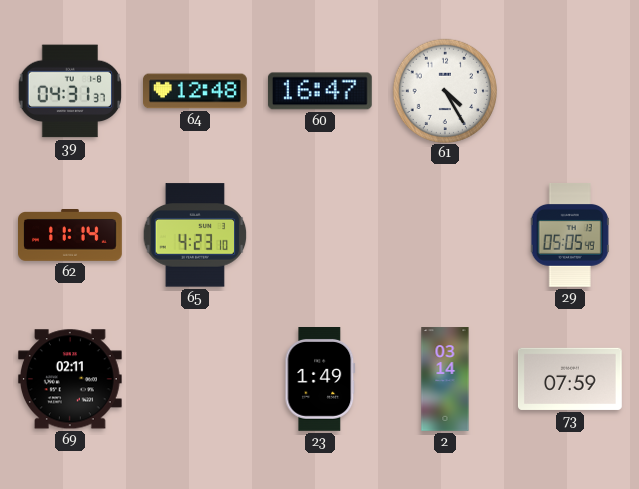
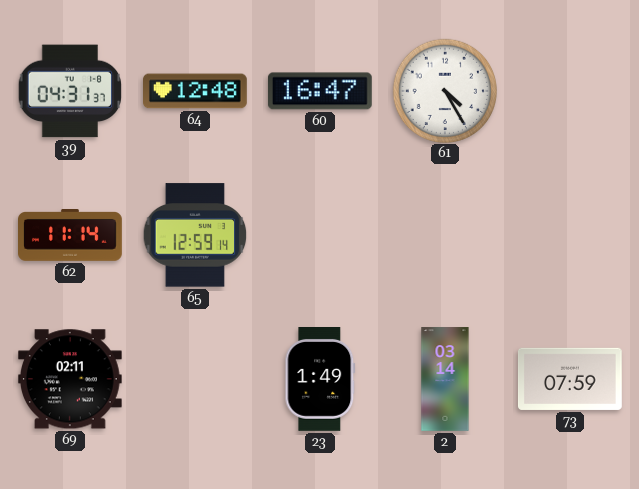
65: 4:23 -> 12:59
29: 05:05 -> none
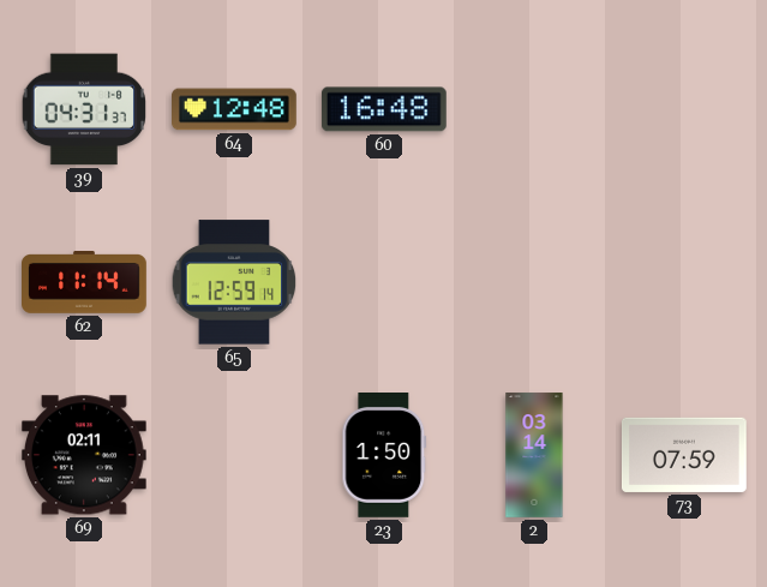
60: 16:47 -> 16:48
61: 4:25 -> none
23: 1:49 -> 1:50
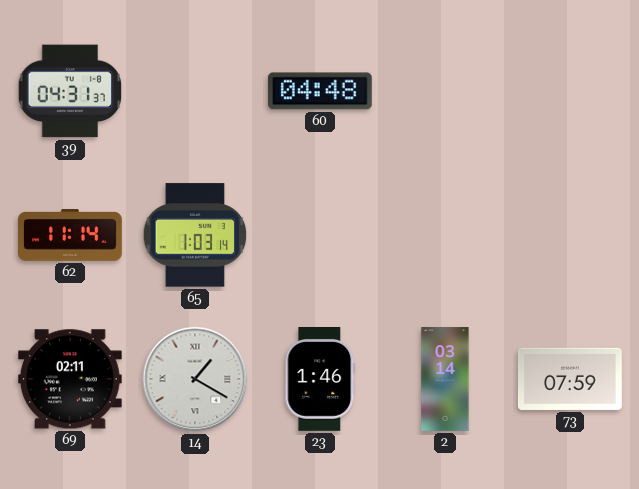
64: 12:48 -> none
60: 16:48 -> 04:48
65: 12:59 -> 1:03
14: none -> 1:20
23: 1:50 -> 1:46
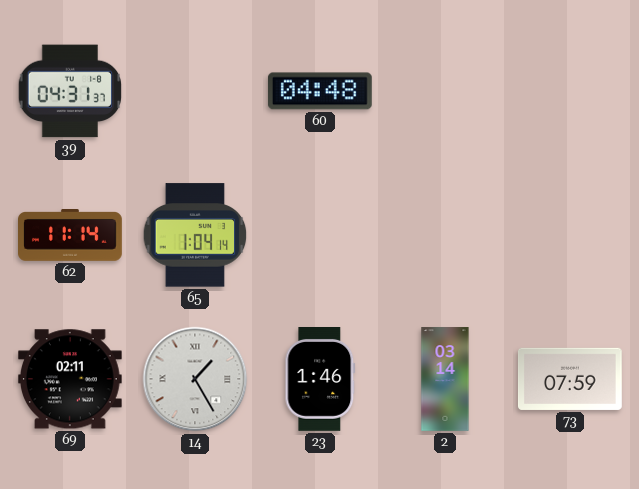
65: 1:03 -> 1:04
14: 1:20 -> 1:25
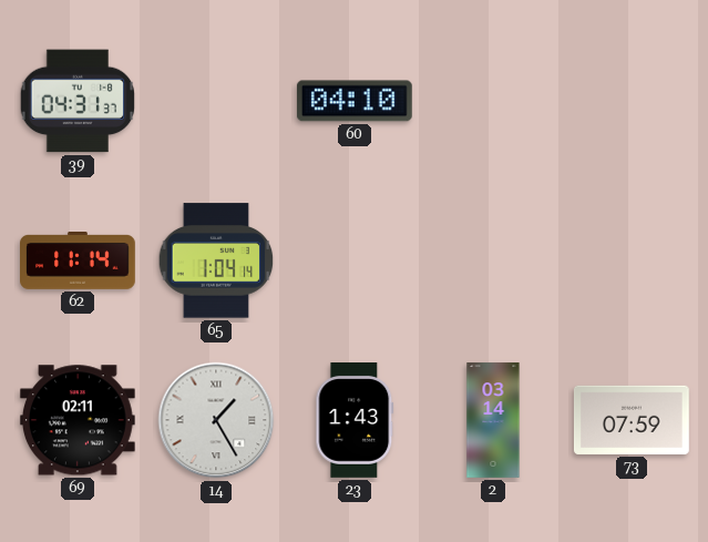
60: 04:48 -> 04:10
23: 1:46 -> 1:43
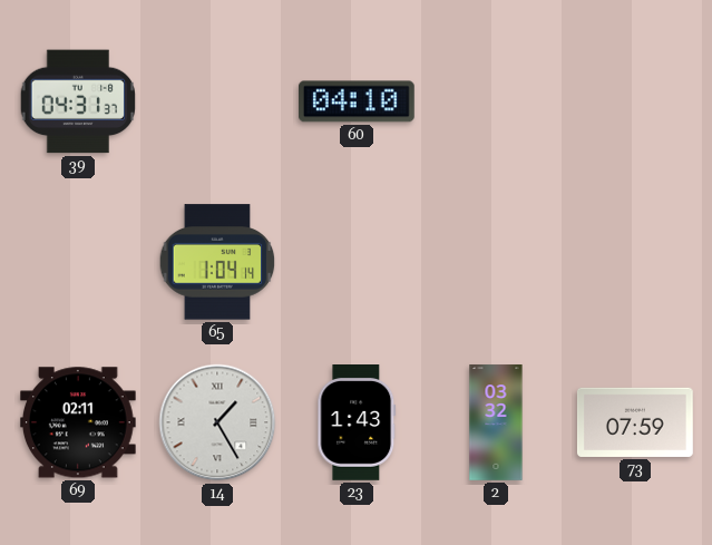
62: 11:14 -> none
2: 03:14 -> 03:32
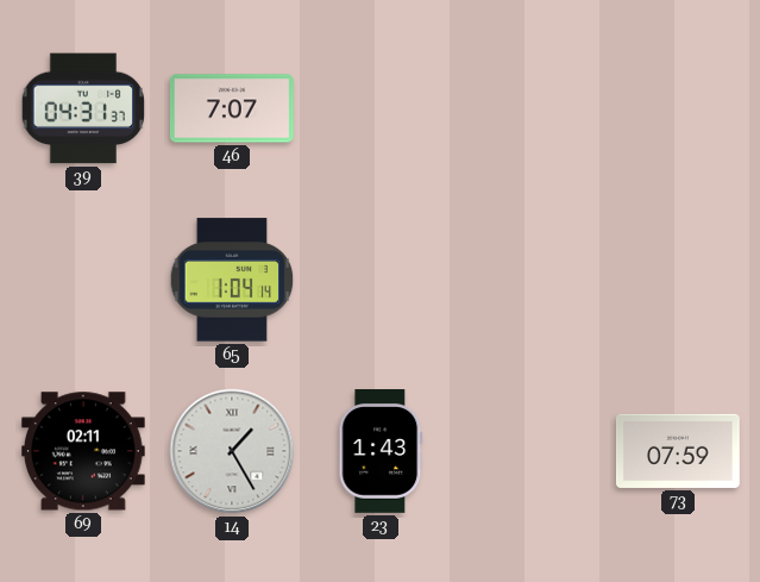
46: none -> 7:07
60: 04:10 -> none
2: 03:32 -> none
